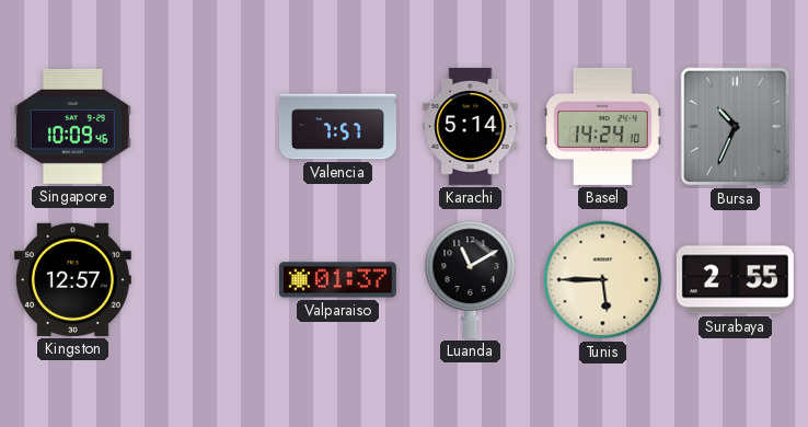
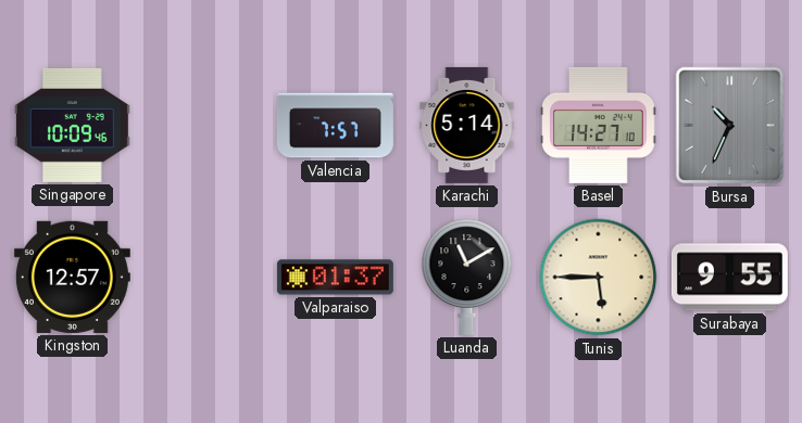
Basel: 14:24 -> 14:27
Surabaya: 2:55 -> 9:55
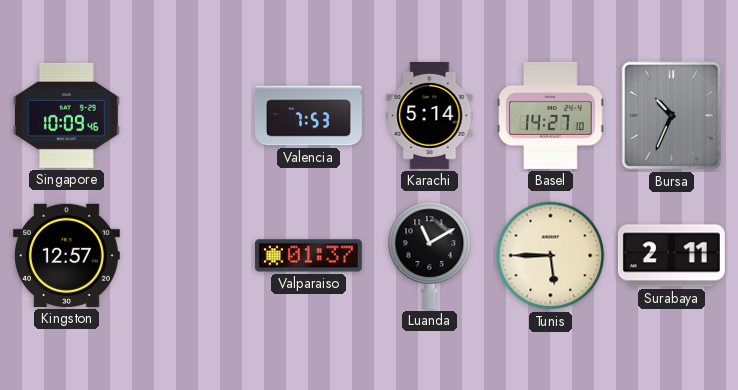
Valencia: 7:57 -> 7:53
Surabaya: 9:55 -> 2:11
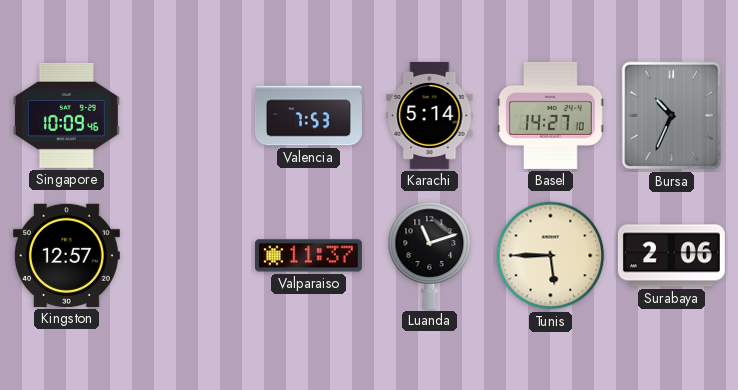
Valparaiso: 01:37 -> 11:37
Luanda: 11:10 -> 11:12
Surabaya: 2:11 -> 2:06
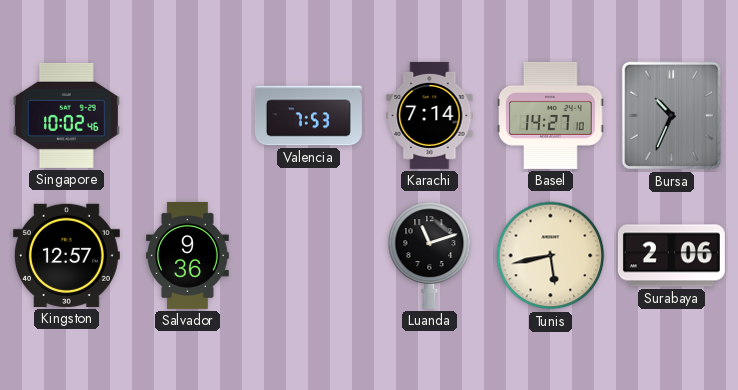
Singapore: 10:09 -> 10:02
Karachi: 5:14 -> 7:14
Salvador: none -> 9:36
Valparaiso: 11:37 -> none
Tunis: 5:45 -> 5:43
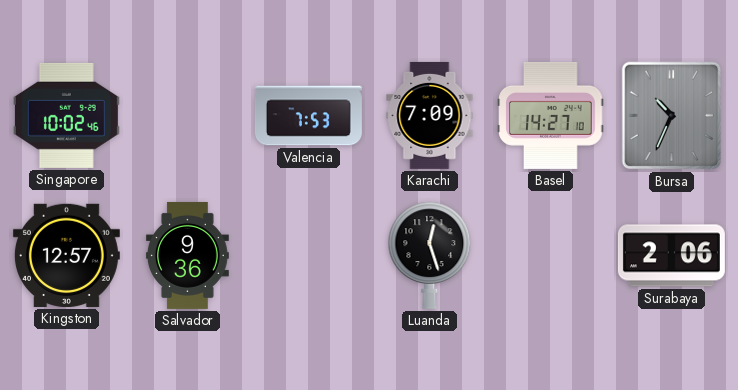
Karachi: 7:14 -> 7:09
Luanda: 11:12 -> 12:27
Tunis: 5:43 -> none
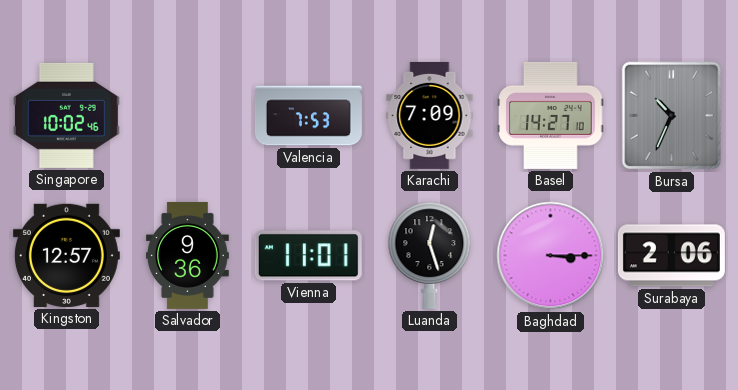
Vienna: none -> 11:01
Baghdad: none -> 3:15
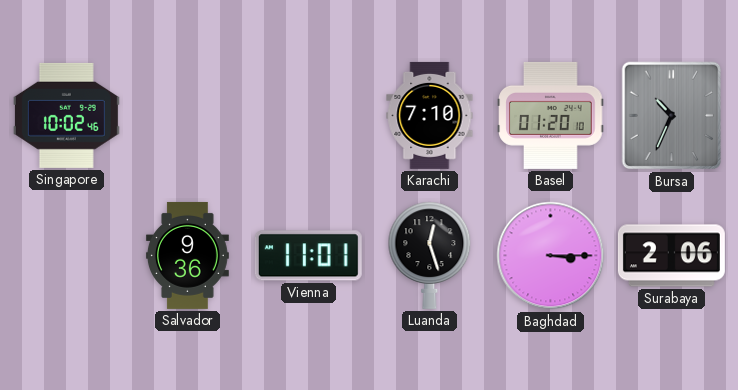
Valencia: 7:53 -> none
Karachi: 7:09 -> 7:10
Basel: 14:27 -> 01:20
Kingston: 12:57 -> none
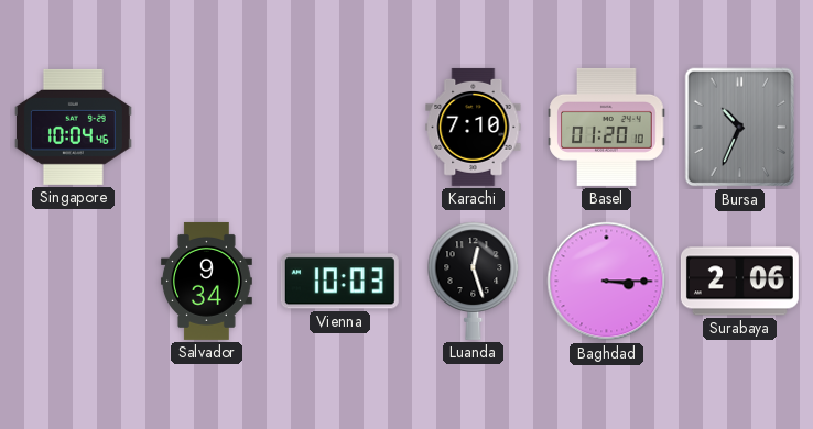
Singapore: 10:02 -> 10:04
Salvador: 9:36 -> 9:34
Vienna: 11:01 -> 10:03
